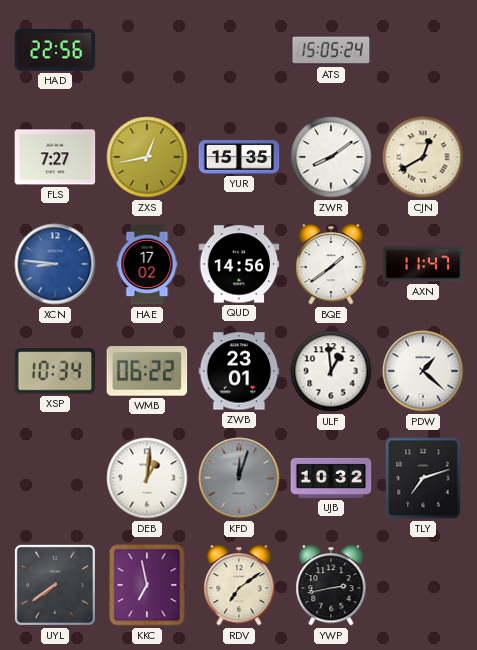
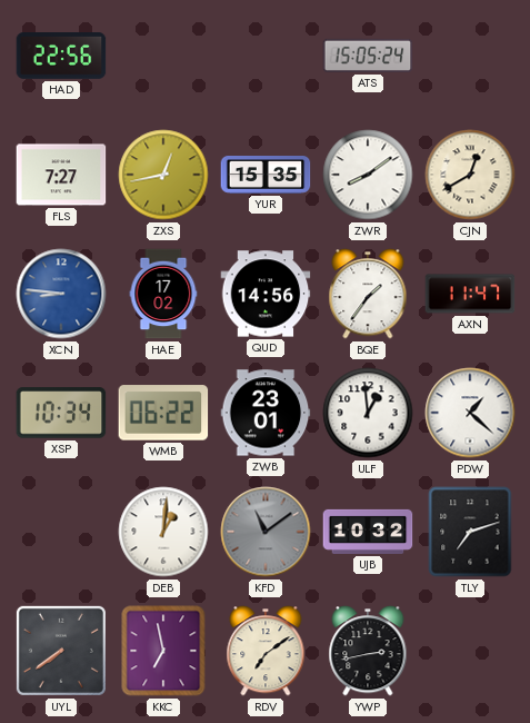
BQE: 1:39 -> 1:36
KFD: 12:03 -> 11:09
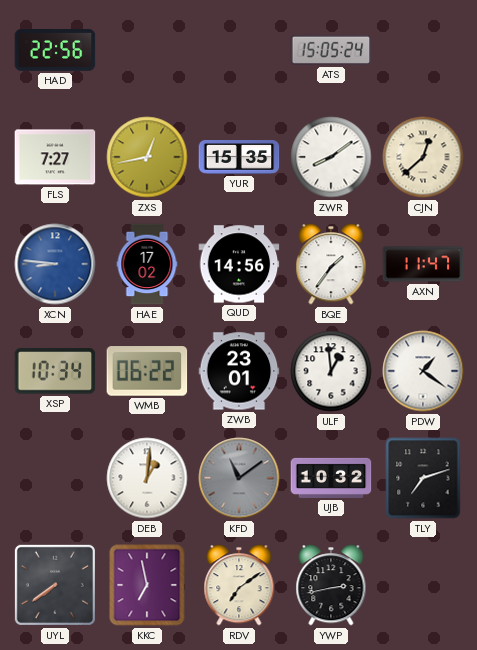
CJN: 12:40 -> 12:38
PDW: 1:22 -> 1:21
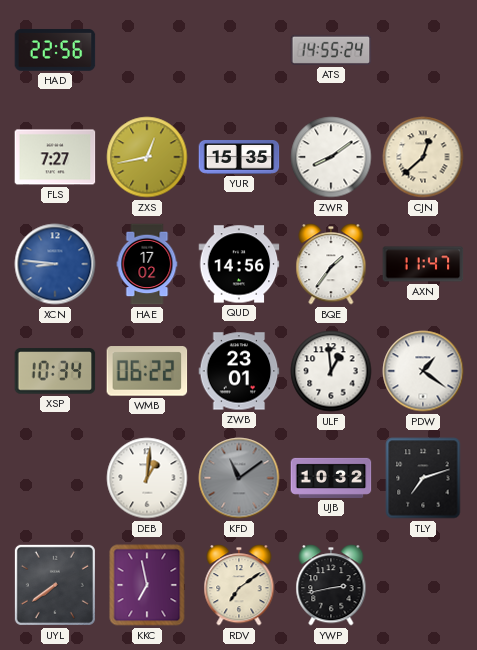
ATS: 15:05 -> 14:55
